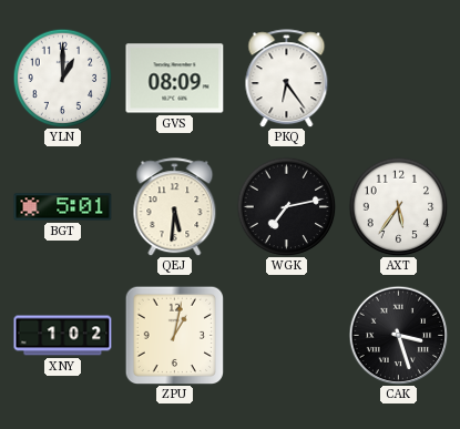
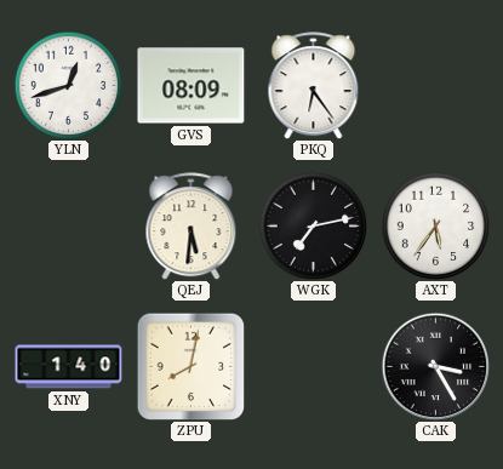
YLN: 1:00 -> 12:42
BGT: 5:01 -> none
XNY: 1:02 -> 1:40
ZPU: 1:02 -> 8:02
CAK: 3:27 -> 3:25
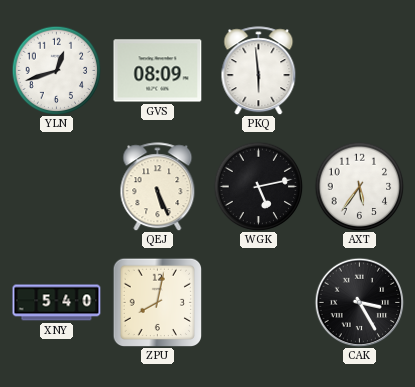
PKQ: 6:24 -> 5:59
QEJ: 5:31 -> 5:26
WGK: 7:13 -> 5:13
XNY: 1:40 -> 5:40
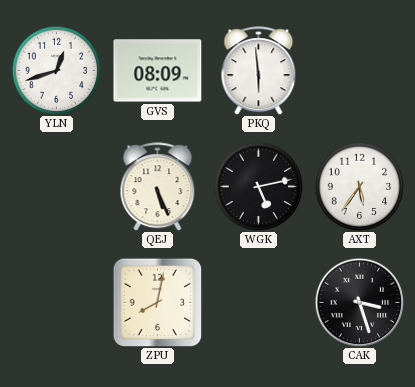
XNY: 5:40 -> none
CAK: 3:25 -> 3:27
